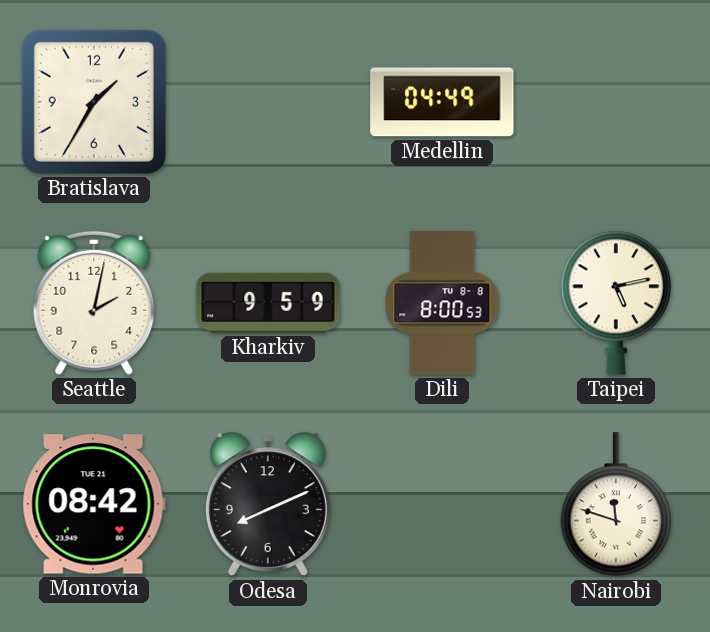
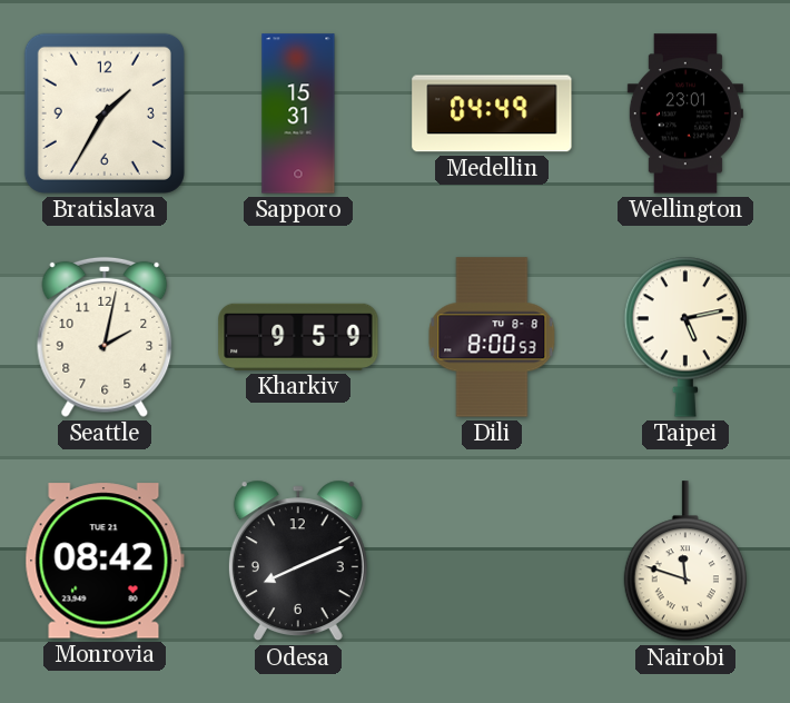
Sapporo: none -> 15:31
Wellington: none -> 23:01
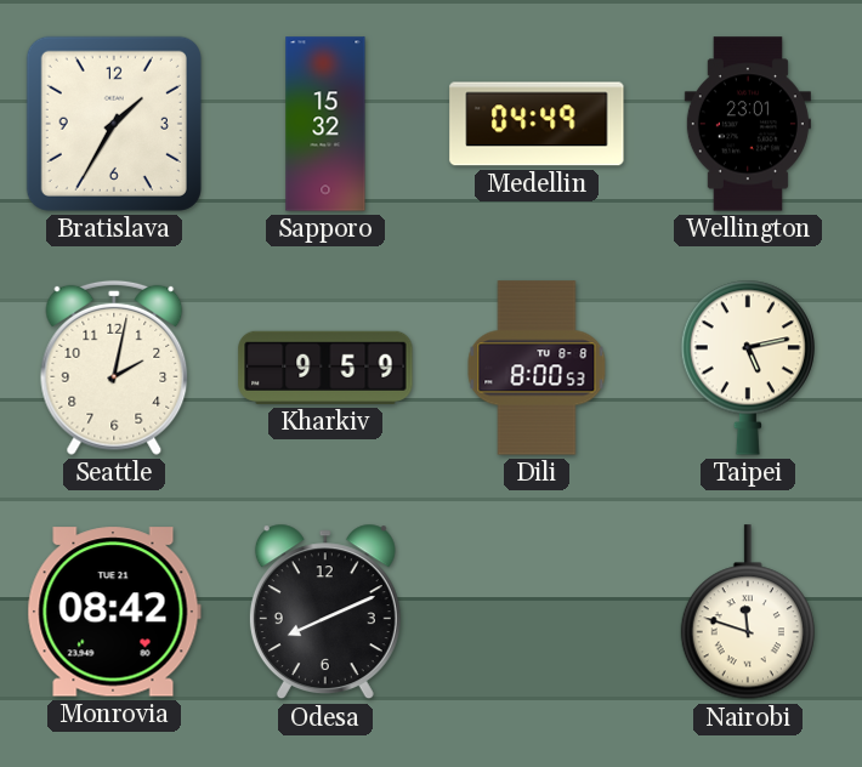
Sapporo: 15:31 -> 15:32
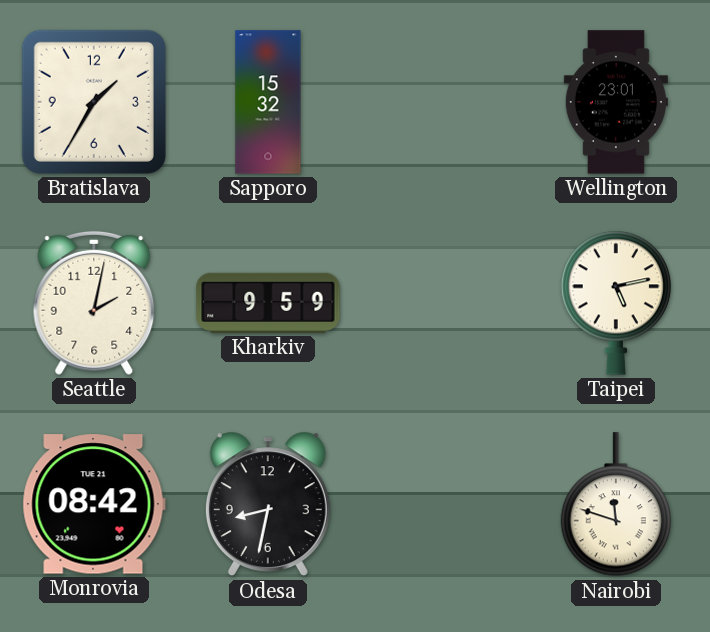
Medellin: 04:49 -> none
Dili: 8:00 -> none
Odesa: 8:11 -> 8:32
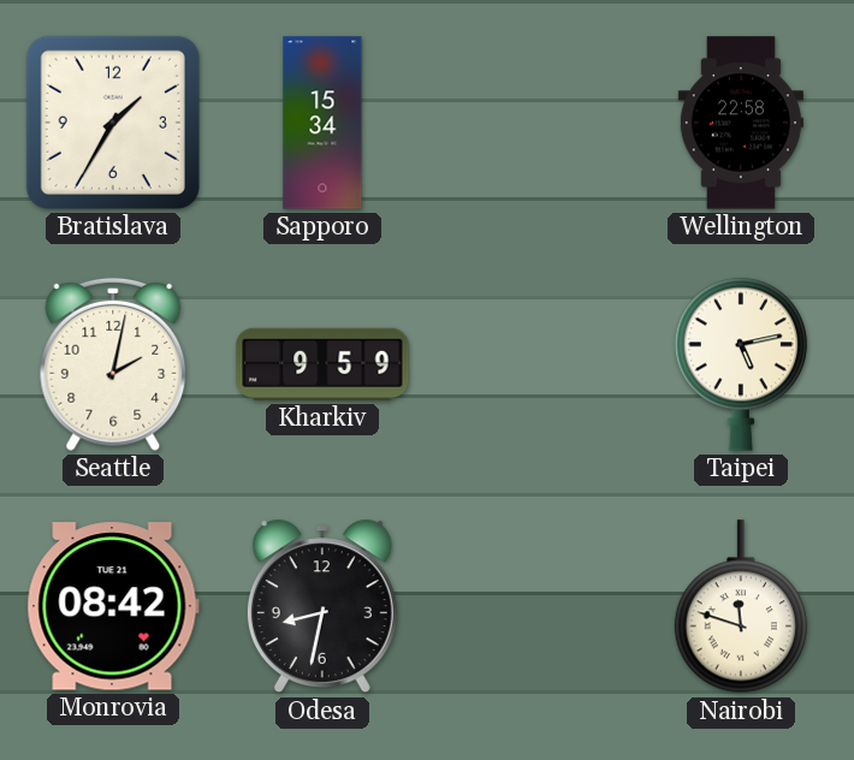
Sapporo: 15:32 -> 15:34
Wellington: 23:01 -> 22:58
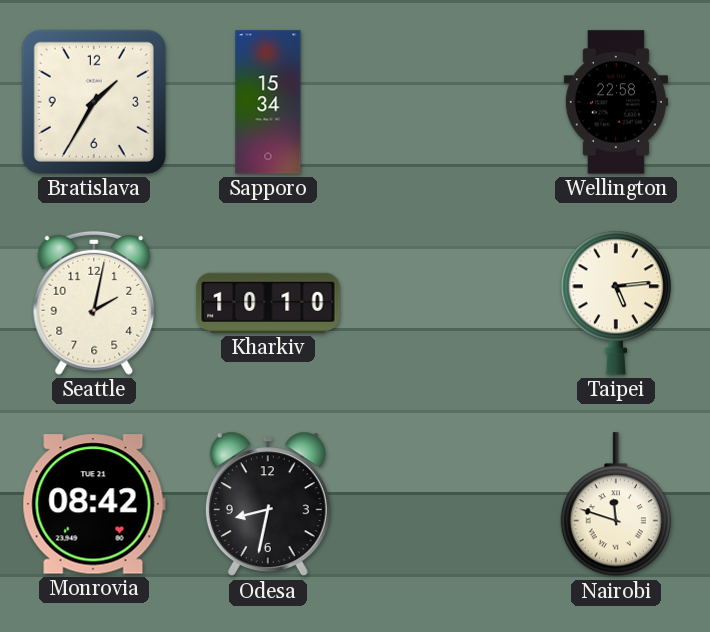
Kharkiv: 9:59 -> 10:10
Taipei: 5:13 -> 5:14
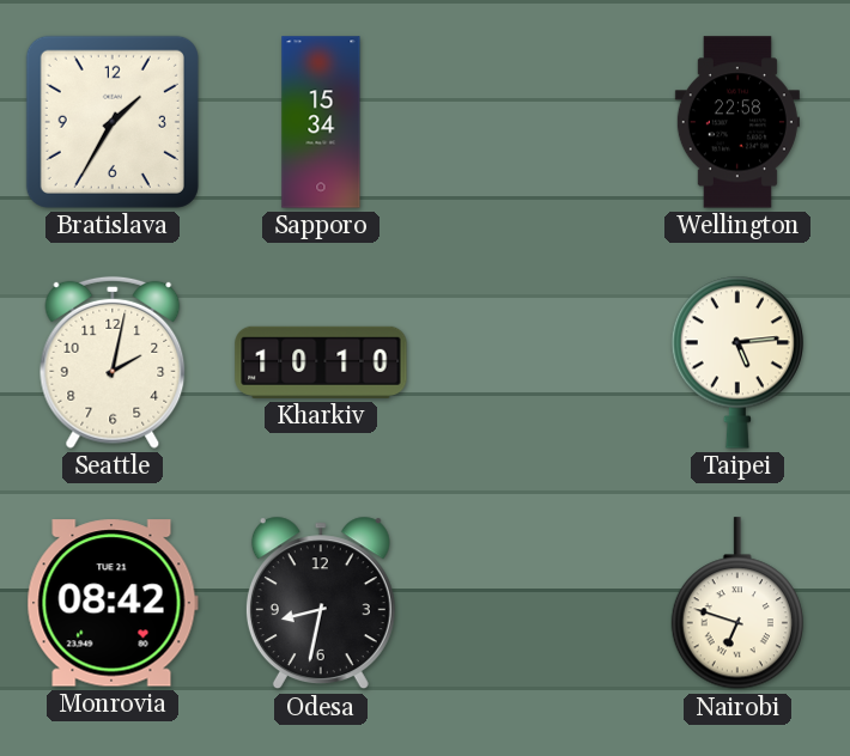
Nairobi: 11:48 -> 6:48
